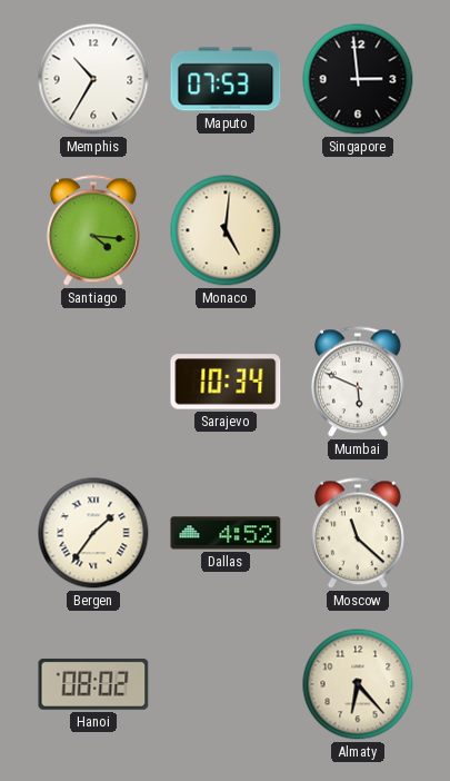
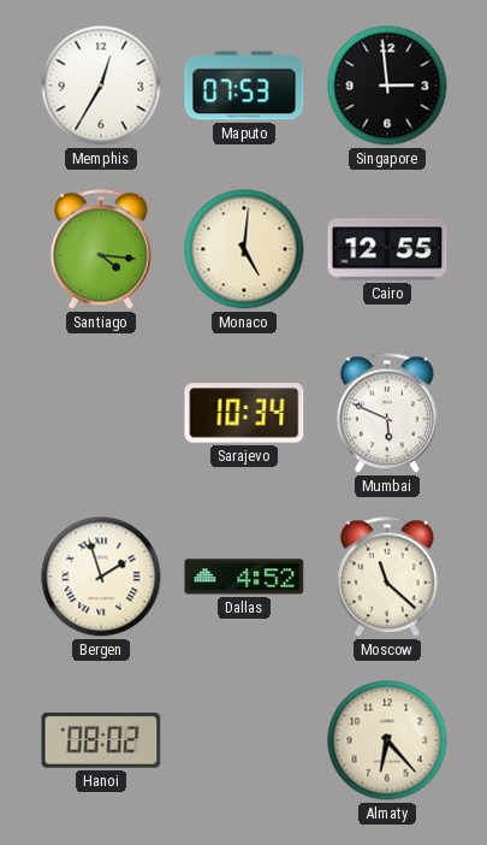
Memphis: 10:35 -> 12:35
Cairo: none -> 12:55
Bergen: 1:36 -> 1:57
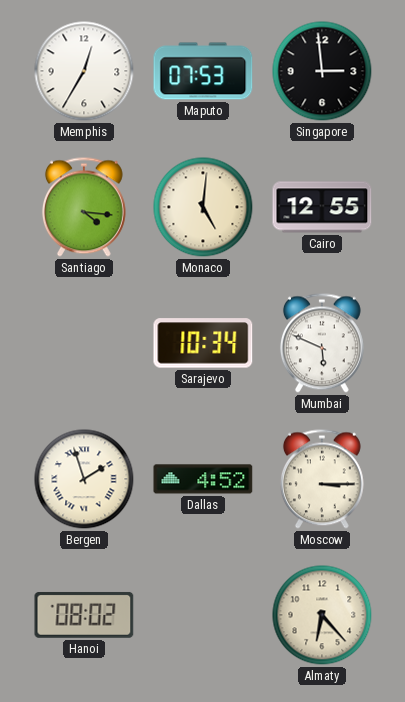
Moscow: 11:22 -> 3:15
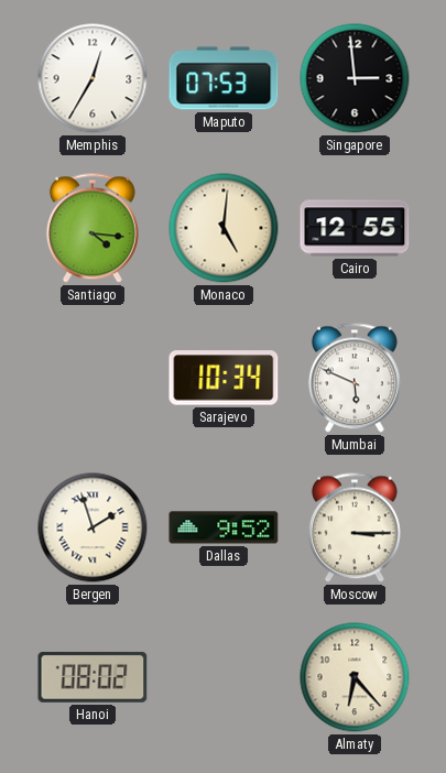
Dallas: 4:52 -> 9:52
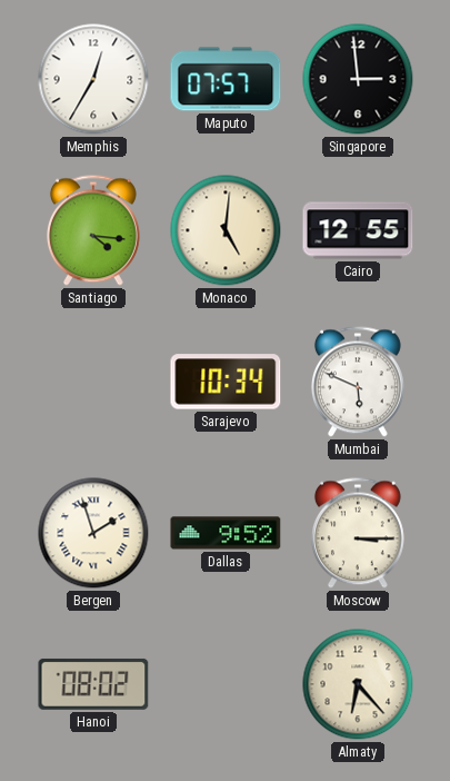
Maputo: 07:53 -> 07:57
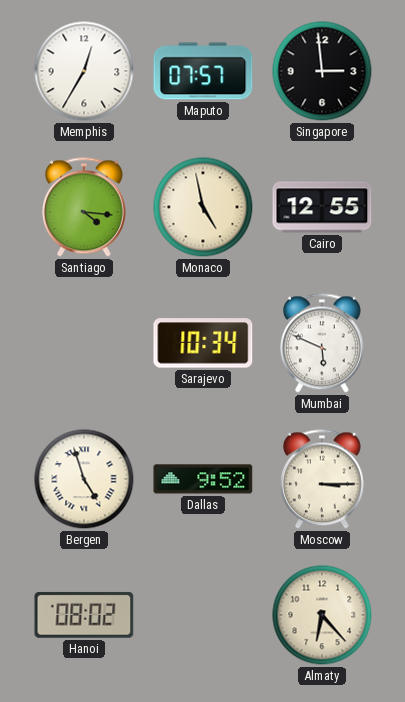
Monaco: 5:01 -> 4:58
Bergen: 1:57 -> 4:57
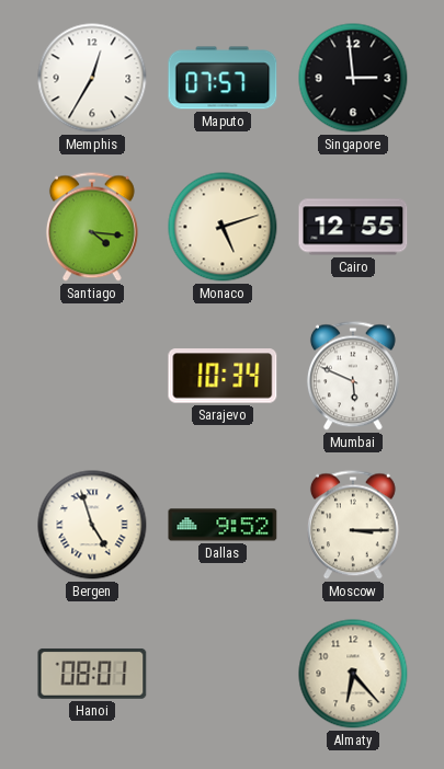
Monaco: 4:58 -> 5:12
Hanoi: 08:02 -> 08:01
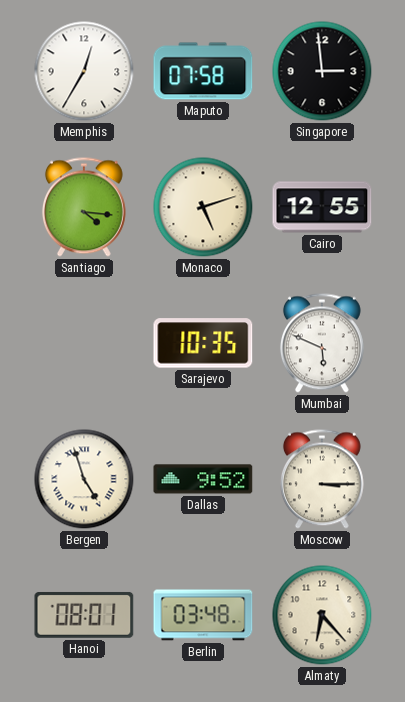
Maputo: 07:57 -> 07:58
Sarajevo: 10:34 -> 10:35
Berlin: none -> 03:48
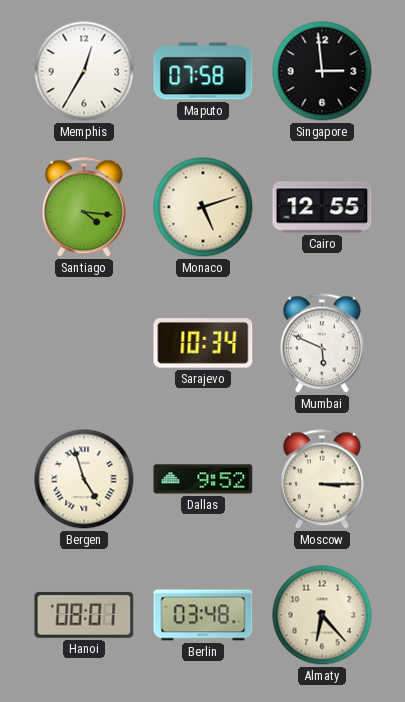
Sarajevo: 10:35 -> 10:34
